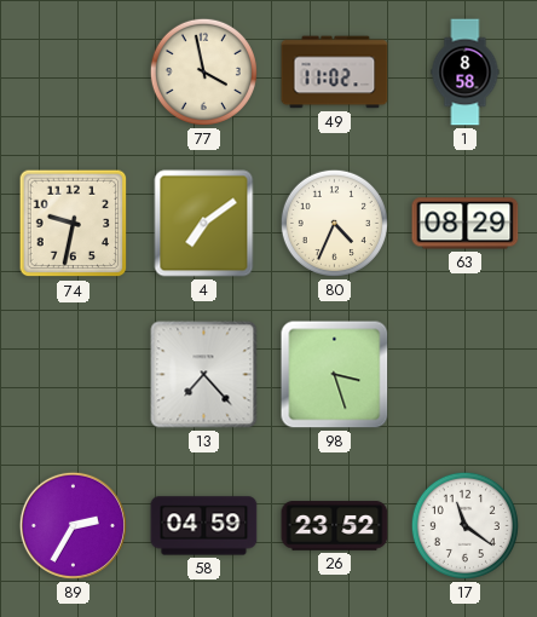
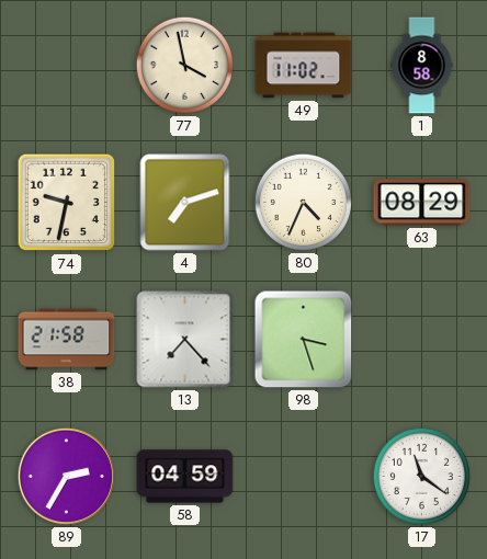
4: 7:09 -> 7:12
38: none -> 21:58
26: 23:52 -> none
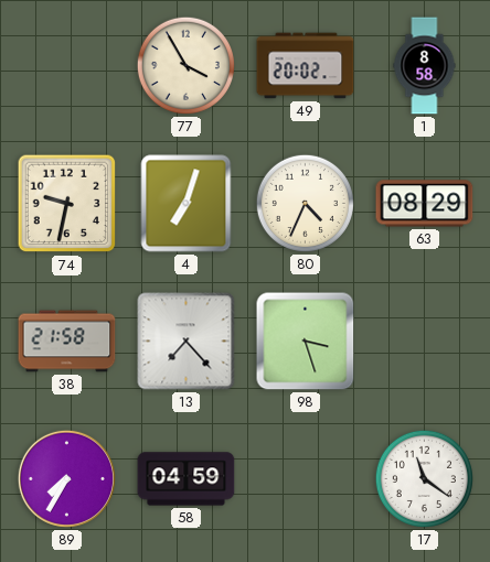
77: 3:58 -> 3:55
49: 11:02 -> 20:02
4: 7:12 -> 7:03
89: 2:35 -> 7:35
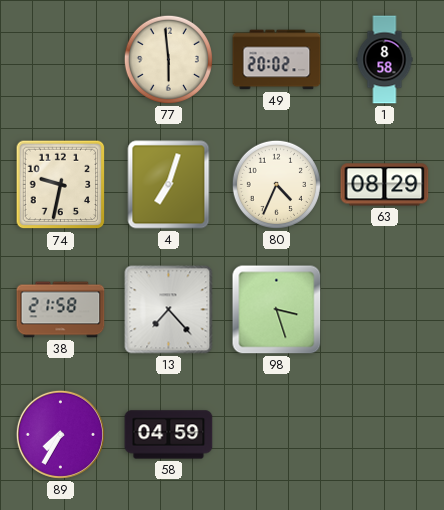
77: 3:55 -> 5:59
17: 11:21 -> none
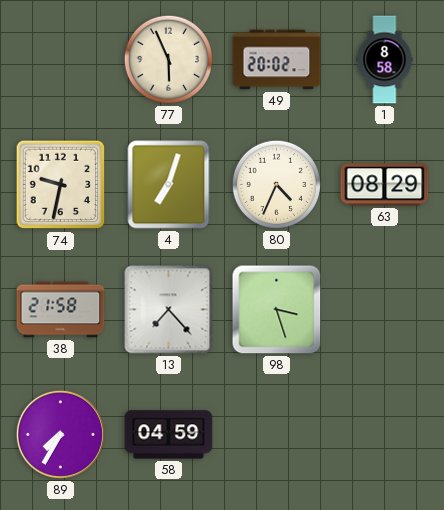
77: 5:59 -> 5:56
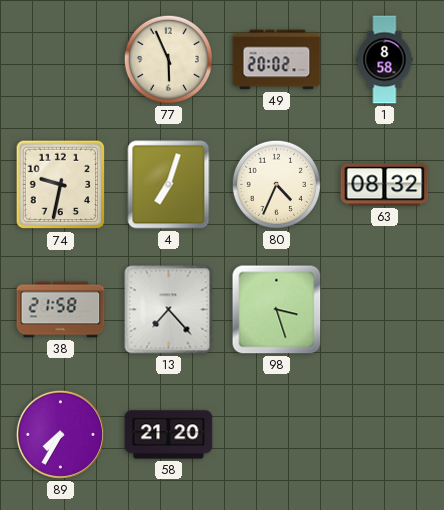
63: 08:29 -> 08:32
58: 04:59 -> 21:20
